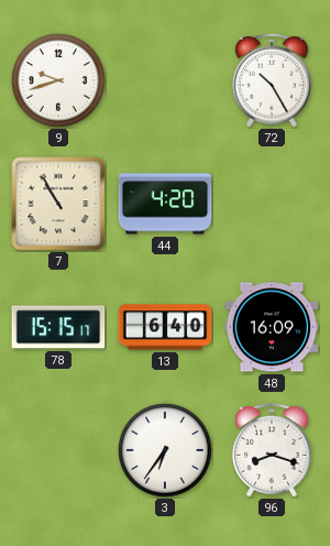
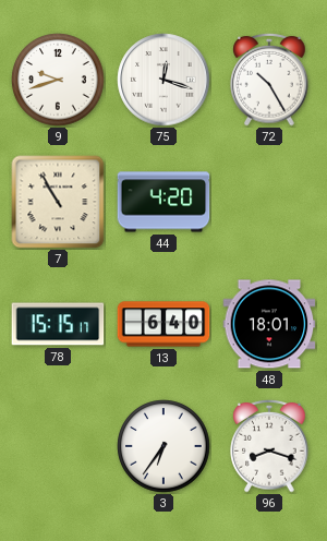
75: none -> 12:18
48: 16:09 -> 18:01
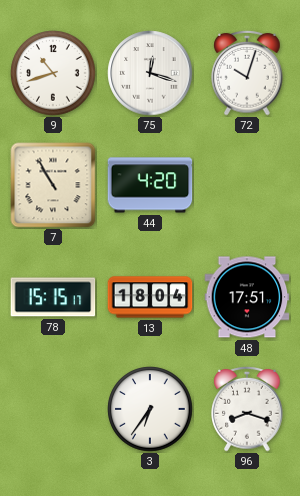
9: 9:42 -> 10:42
72: 10:25 -> 10:03
13: 6:40 -> 18:04
48: 18:01 -> 17:51
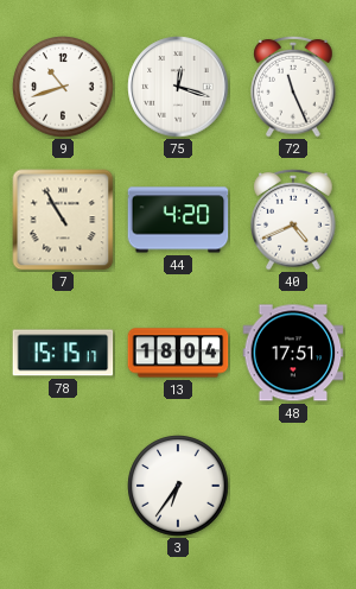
72: 10:03 -> 11:26
40: none -> 4:41
96: 8:18 -> none
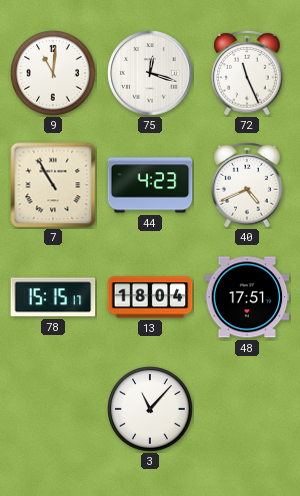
9: 10:42 -> 11:01
44: 4:20 -> 4:23
3: 6:36 -> 11:07
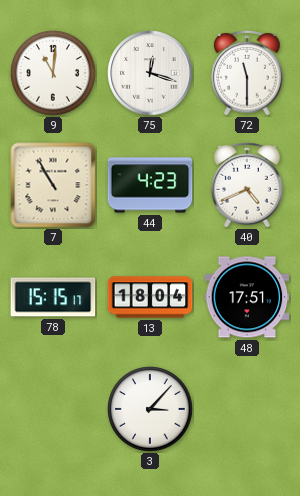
72: 11:26 -> 11:30
3: 11:07 -> 3:07
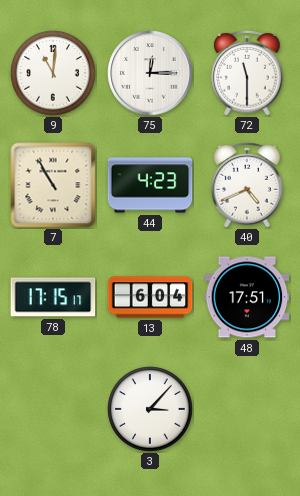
75: 12:18 -> 12:15
78: 15:15 -> 17:15
13: 18:04 -> 6:04
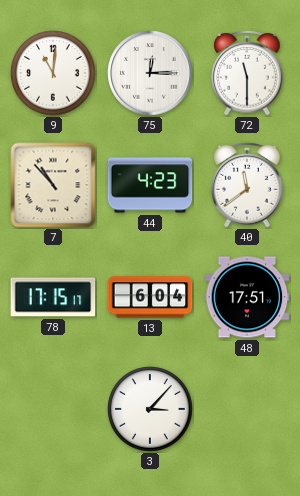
7: 10:55 -> 10:53
40: 4:41 -> 11:39
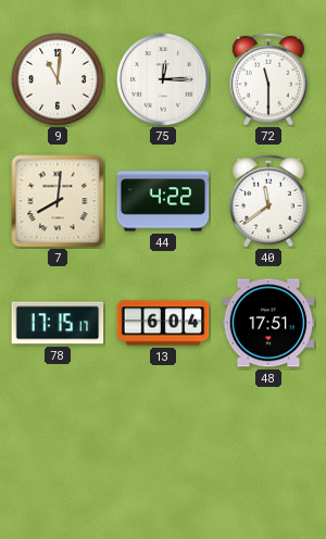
7: 10:53 -> 8:01
44: 4:23 -> 4:22
3: 3:07 -> none
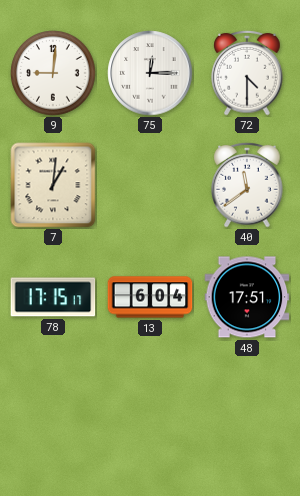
9: 11:01 -> 9:01
72: 11:30 -> 4:30
7: 8:01 -> 1:01
44: 4:22 -> none
